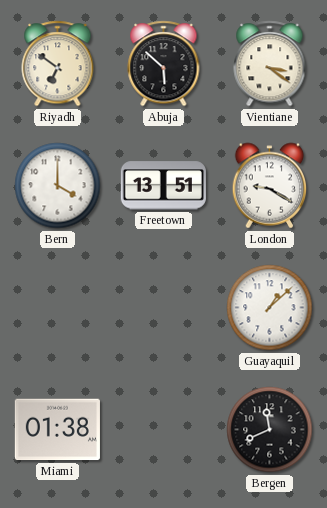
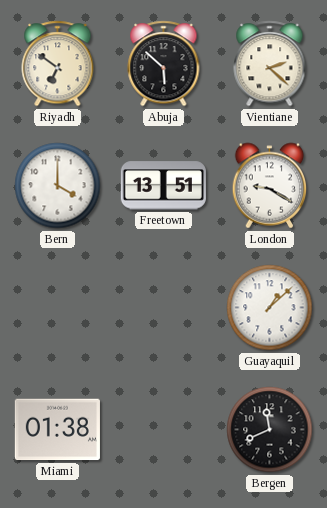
Vientiane: 3:21 -> 2:22
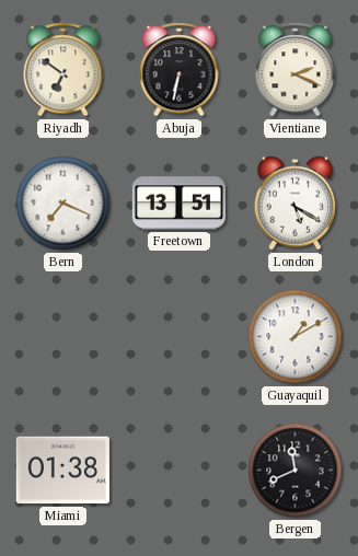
Abuja: 5:52 -> 6:32
Vientiane: 2:22 -> 2:19
Bern: 4:00 -> 7:19
London: 9:20 -> 5:20
Guayaquil: 1:08 -> 1:10
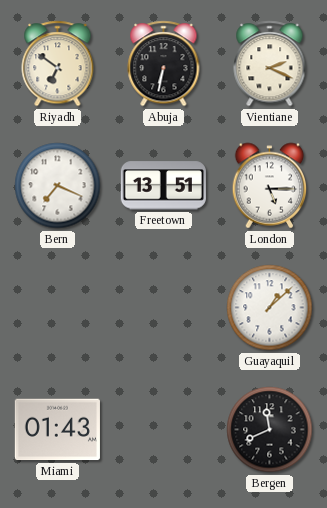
London: 5:20 -> 5:15
Guayaquil: 1:10 -> 1:08
Miami: 01:38 -> 01:43
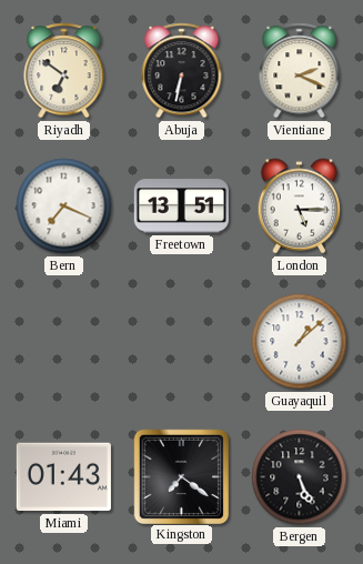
Kingston: none -> 7:21
Bergen: 11:41 -> 5:26
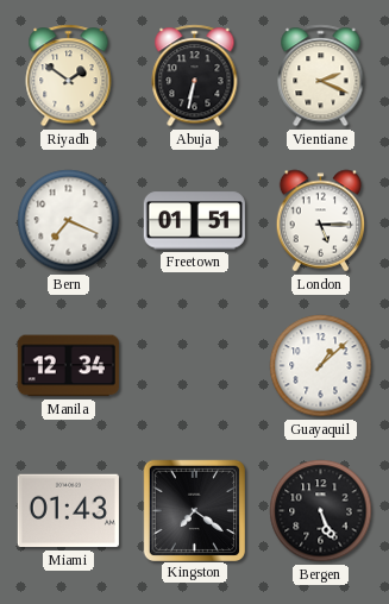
Riyadh: 6:51 -> 1:51
Freetown: 13:51 -> 01:51
Manila: none -> 12:34
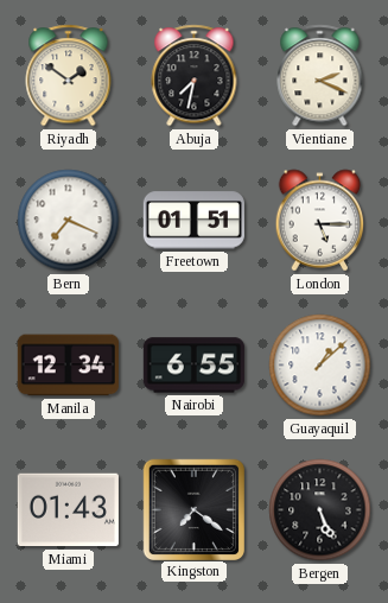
Abuja: 6:32 -> 7:32
Nairobi: none -> 6:55
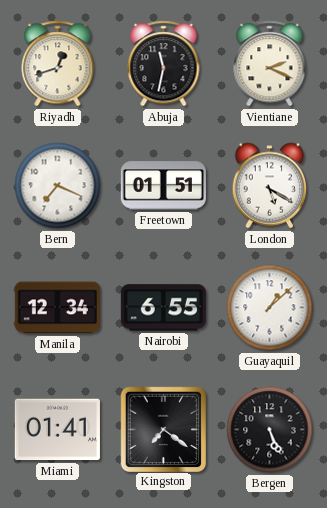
Riyadh: 1:51 -> 12:42
Abuja: 7:32 -> 11:32
London: 5:15 -> 5:20
Miami: 01:43 -> 01:41
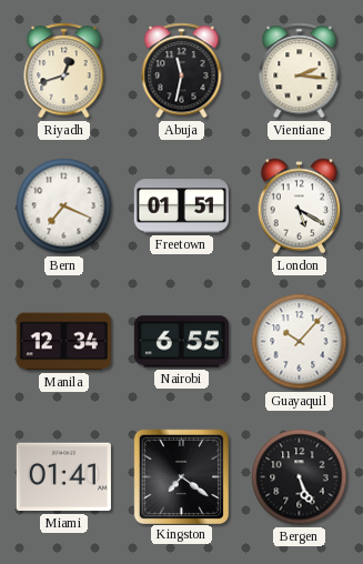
Vientiane: 2:19 -> 2:16
Guayaquil: 1:08 -> 10:07
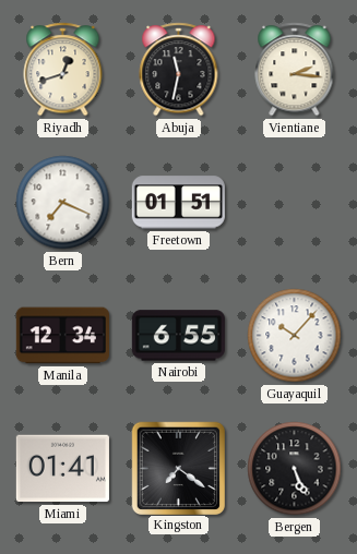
London: 5:20 -> none
